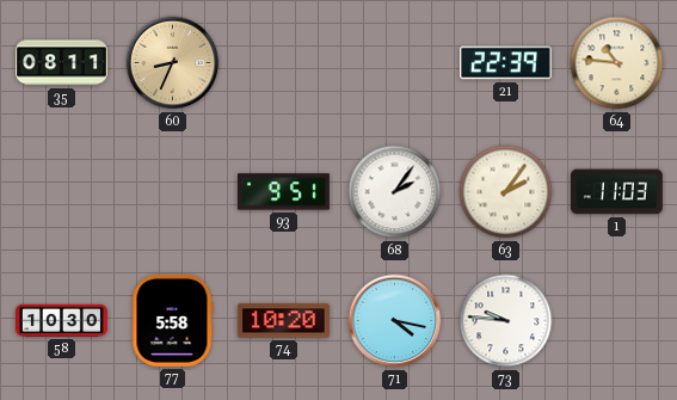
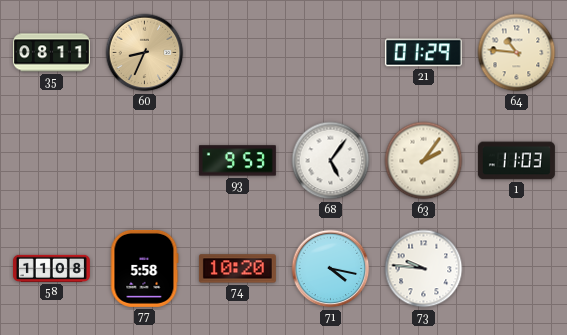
21: 22:39 -> 01:29
93: 9:51 -> 9:53
68: 2:06 -> 5:06
58: 10:30 -> 11:08
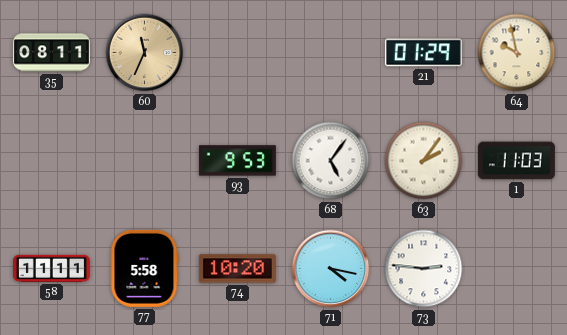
60: 8:34 -> 11:34
64: 10:46 -> 9:58
58: 11:08 -> 11:11
73: 9:46 -> 2:46
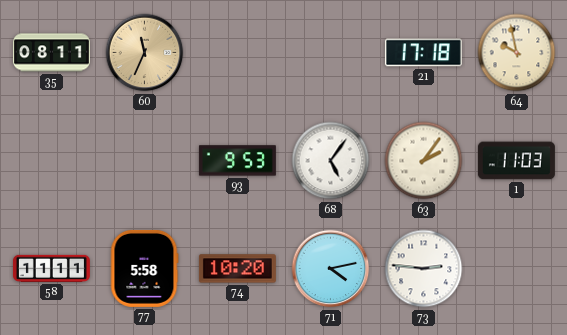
21: 01:29 -> 17:18
71: 4:17 -> 4:13
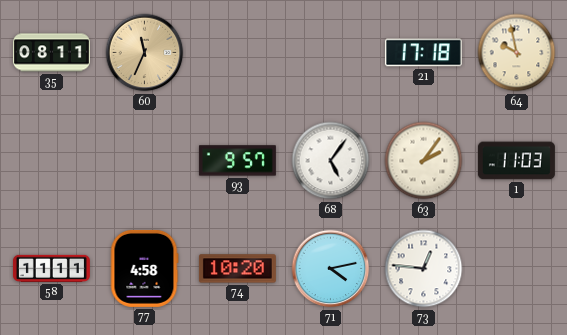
93: 9:53 -> 9:57
77: 5:58 -> 4:58
73: 2:46 -> 12:46
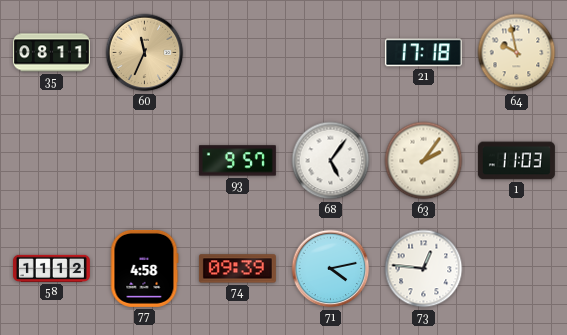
58: 11:11 -> 11:12
74: 10:20 -> 09:39
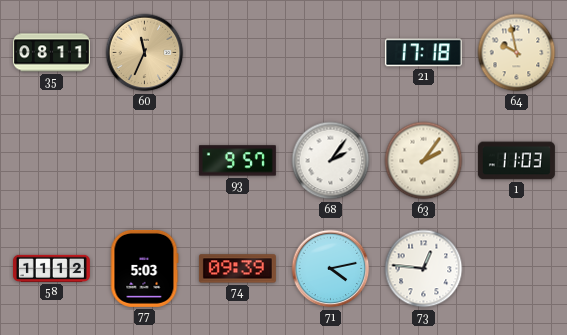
68: 5:06 -> 2:06
77: 4:58 -> 5:03
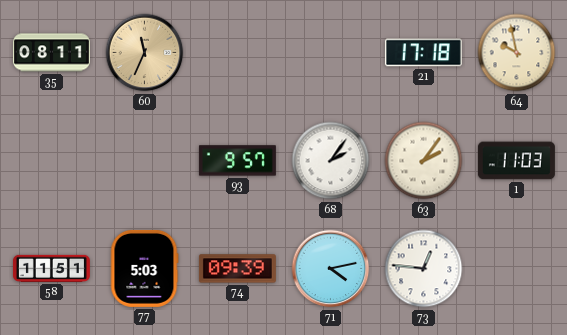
58: 11:12 -> 11:51
